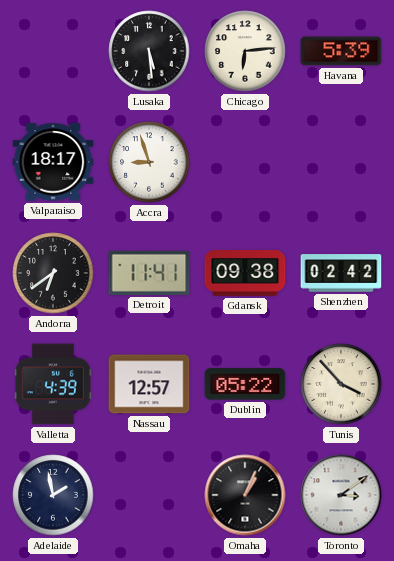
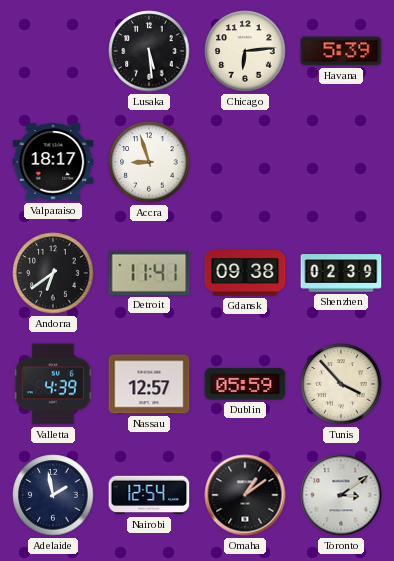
Shenzhen: 02:42 -> 02:39
Dublin: 05:22 -> 05:59
Nairobi: none -> 12:54
Omaha: 1:04 -> 1:09
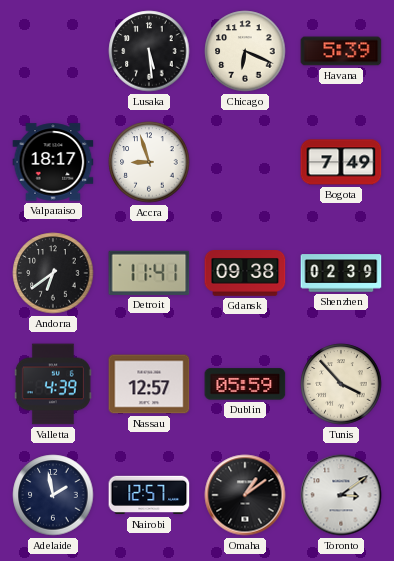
Chicago: 6:14 -> 6:19
Bogota: none -> 7:49
Nairobi: 12:54 -> 12:57
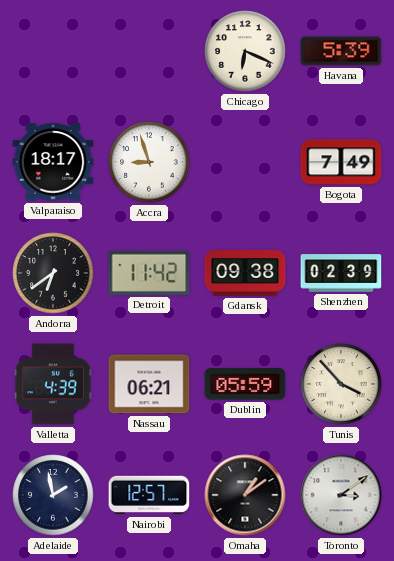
Lusaka: 5:29 -> none
Detroit: 11:41 -> 11:42
Nassau: 12:57 -> 06:21
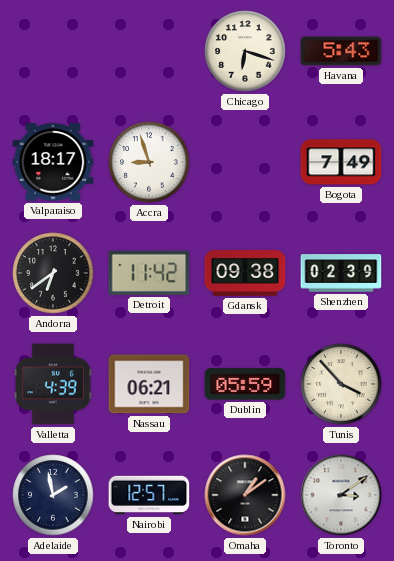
Chicago: 6:19 -> 6:18
Havana: 5:39 -> 5:43
